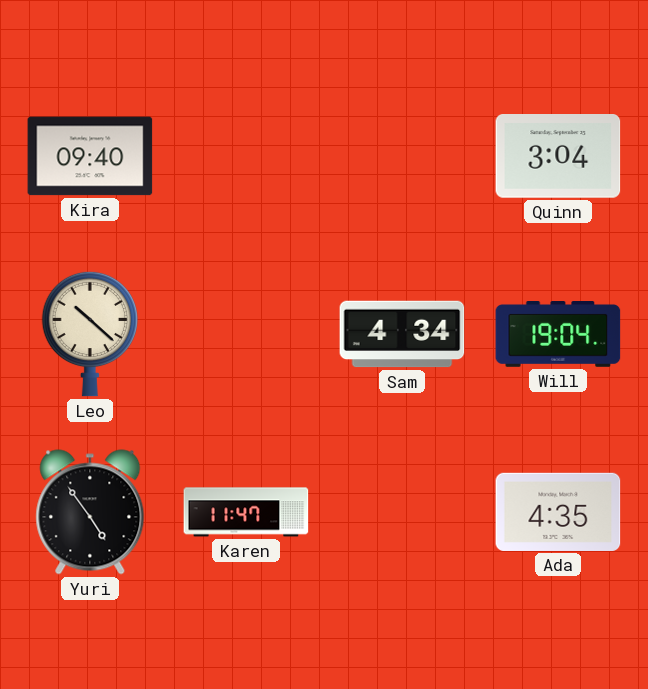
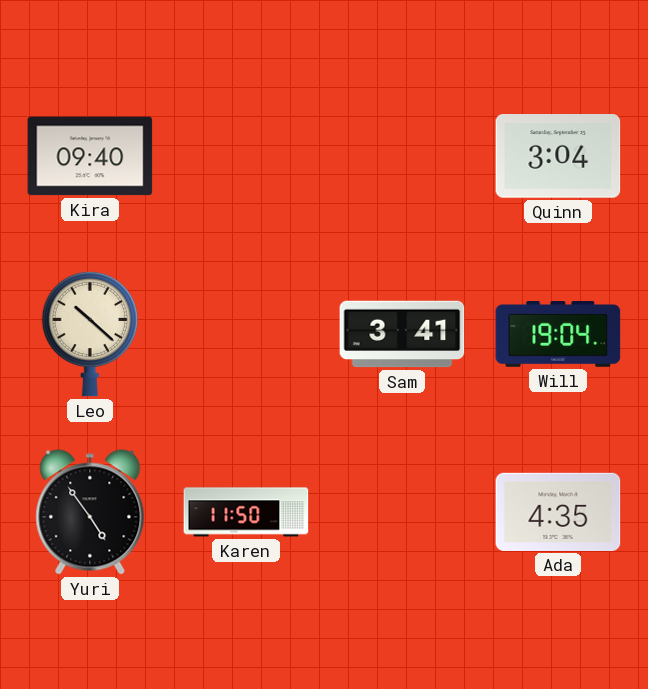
Sam: 4:34 -> 3:41
Karen: 11:47 -> 11:50
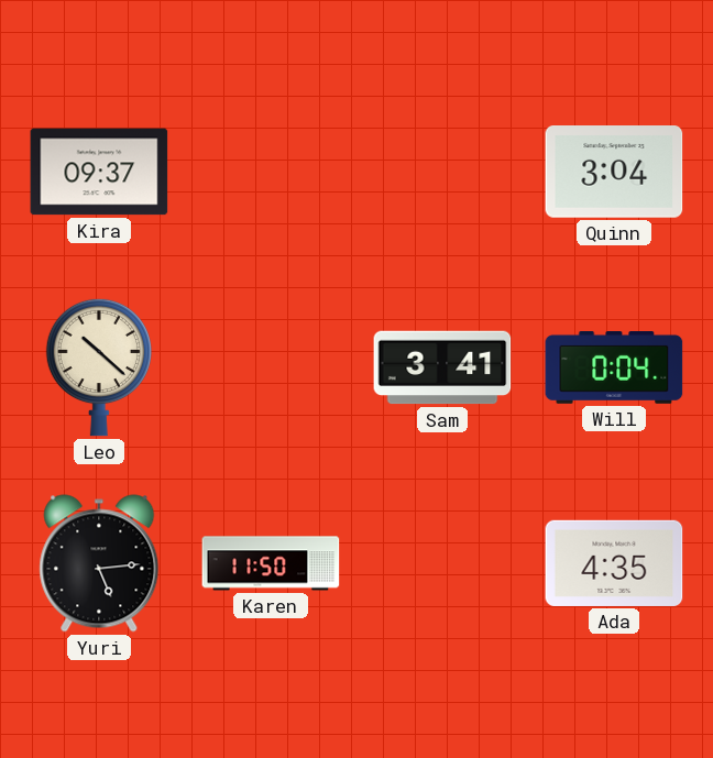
Kira: 09:40 -> 09:37
Will: 19:04 -> 0:04
Yuri: 4:54 -> 5:14
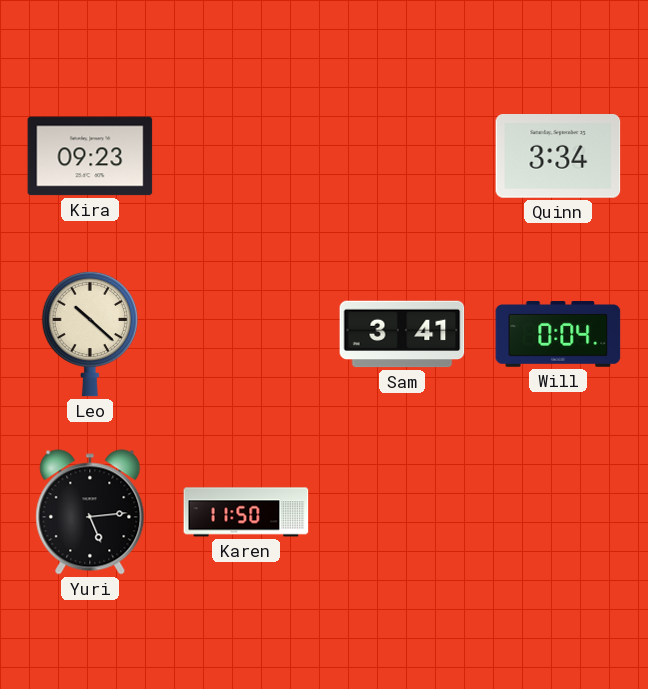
Kira: 09:37 -> 09:23
Quinn: 3:04 -> 3:34
Ada: 4:35 -> none
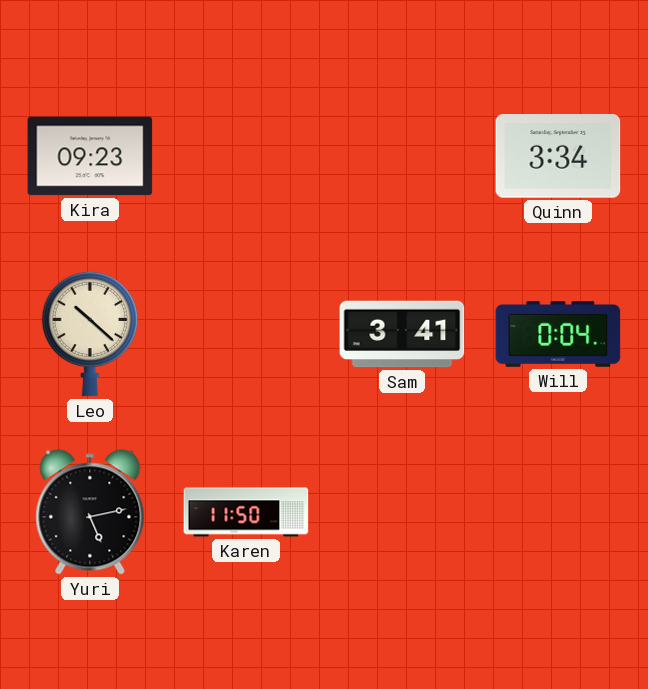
Yuri: 5:14 -> 5:13
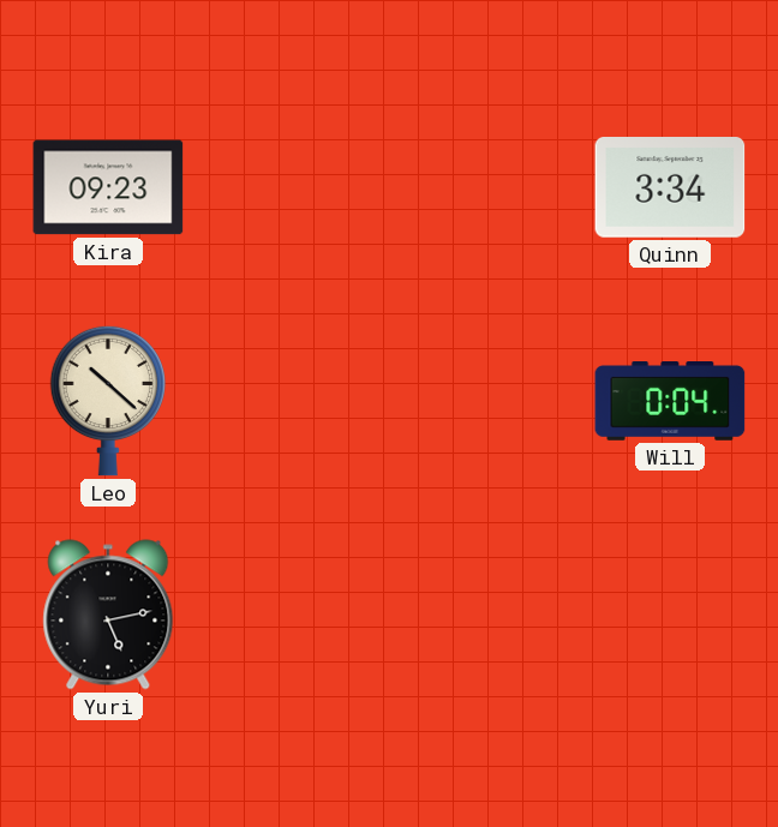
Sam: 3:41 -> none
Karen: 11:50 -> none
